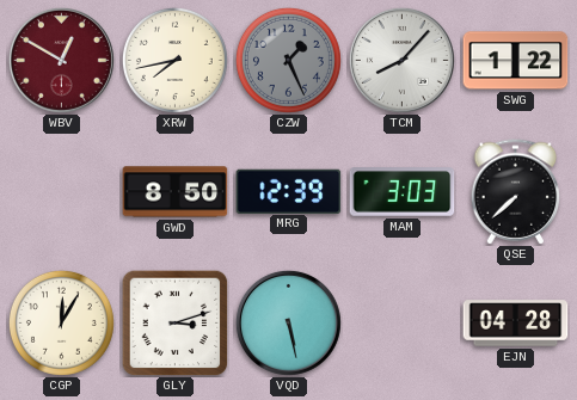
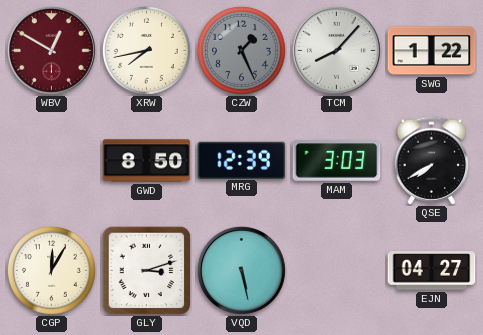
QSE: 7:38 -> 7:40
EJN: 04:28 -> 04:27
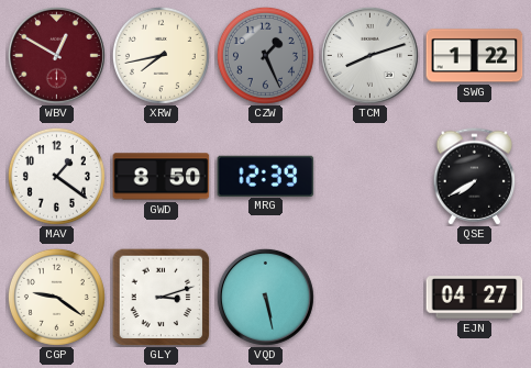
TCM: 8:07 -> 8:12
MAV: none -> 1:21
MAM: 3:03 -> none
CGP: 12:05 -> 9:21
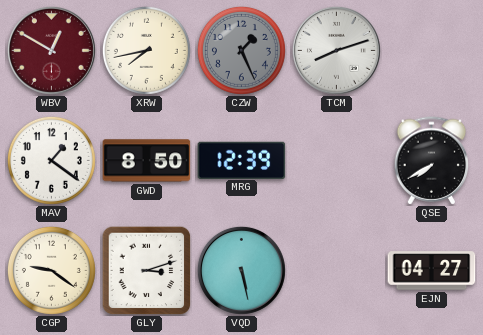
SWG: 1:22 -> none
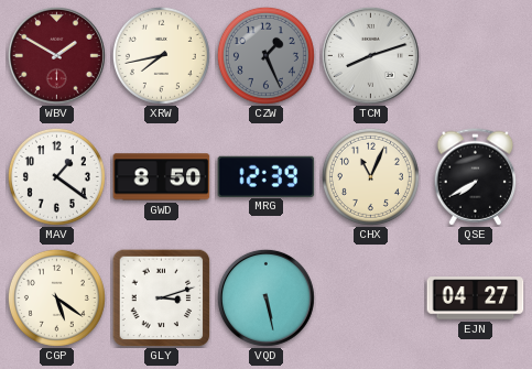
WBV: 12:50 -> 1:50
CHX: none -> 11:04
CGP: 9:21 -> 5:21
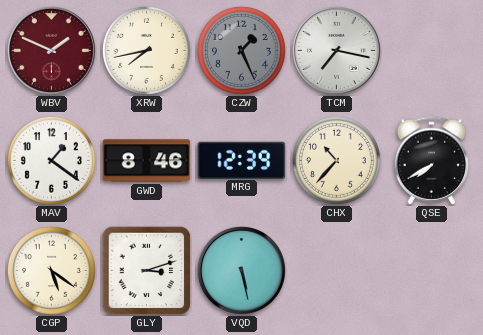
WBV: 1:50 -> 1:49
TCM: 8:12 -> 7:17
GWD: 8:50 -> 8:46
CHX: 11:04 -> 10:37
EJN: 04:27 -> none
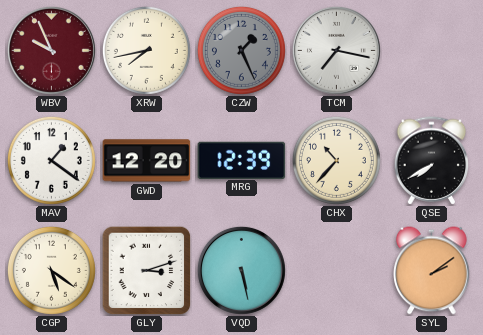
WBV: 1:49 -> 9:56
GWD: 8:46 -> 12:20
SYL: none -> 2:09
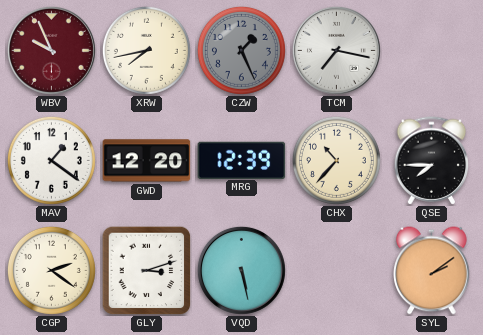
QSE: 7:40 -> 7:45
CGP: 5:21 -> 2:21
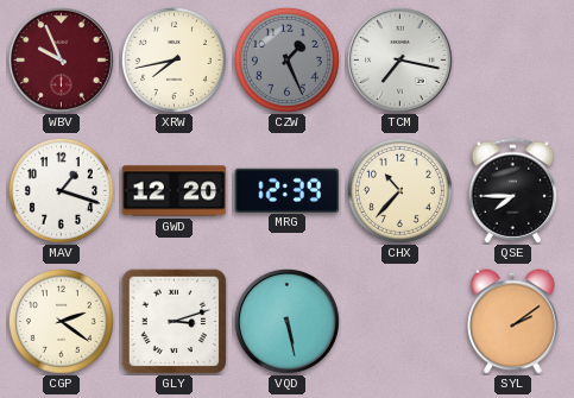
MAV: 1:21 -> 1:18
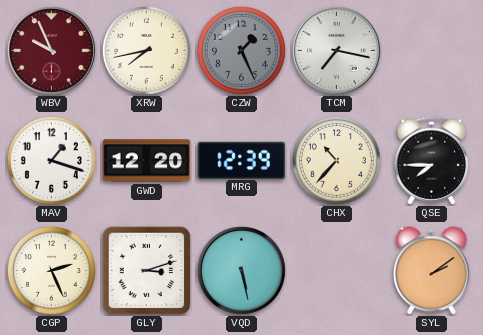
CGP: 2:21 -> 2:26
